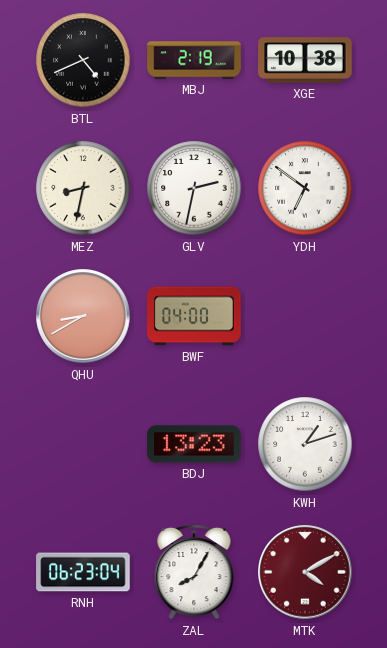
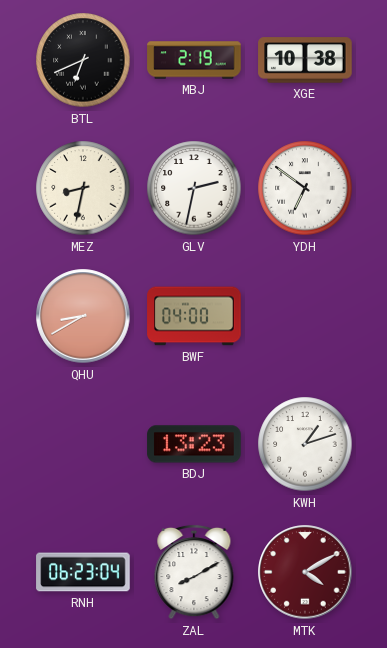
BTL: 4:41 -> 6:41
ZAL: 8:05 -> 8:10
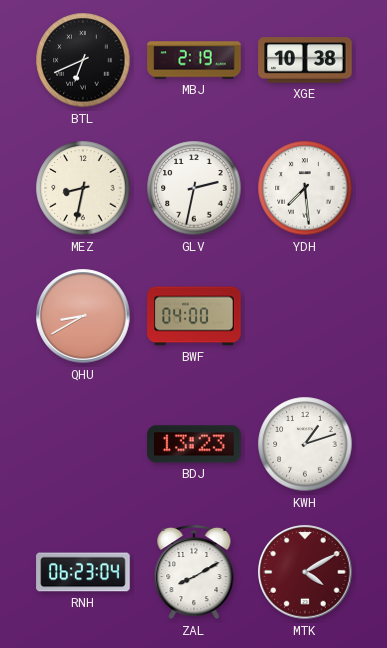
YDH: 6:51 -> 7:29
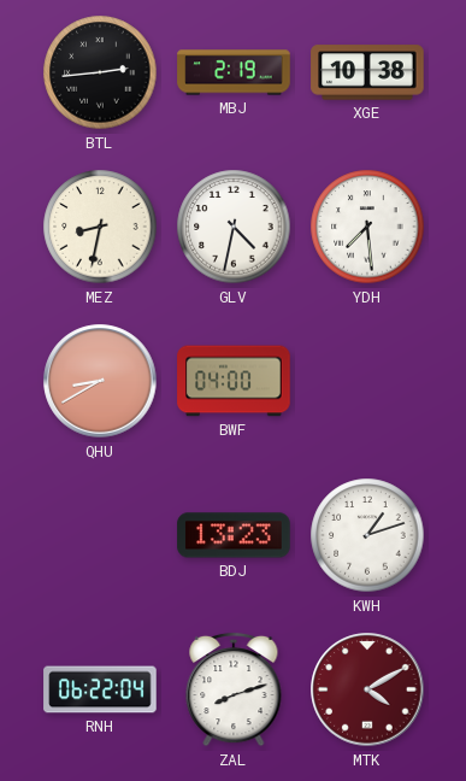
BTL: 6:41 -> 2:44
GLV: 2:32 -> 4:32
RNH: 06:23 -> 06:22
ZAL: 8:10 -> 8:12
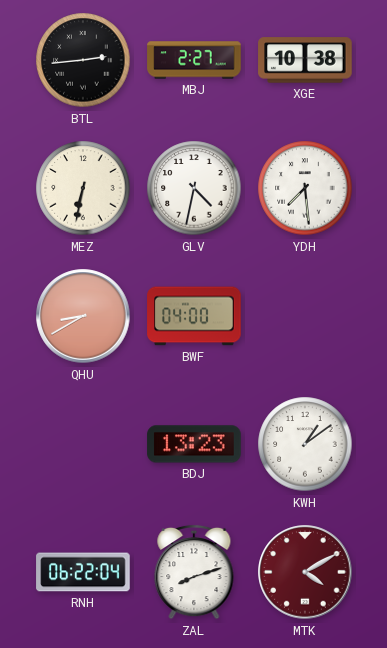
MBJ: 2:19 -> 2:27
MEZ: 8:32 -> 6:32
KWH: 1:12 -> 1:09
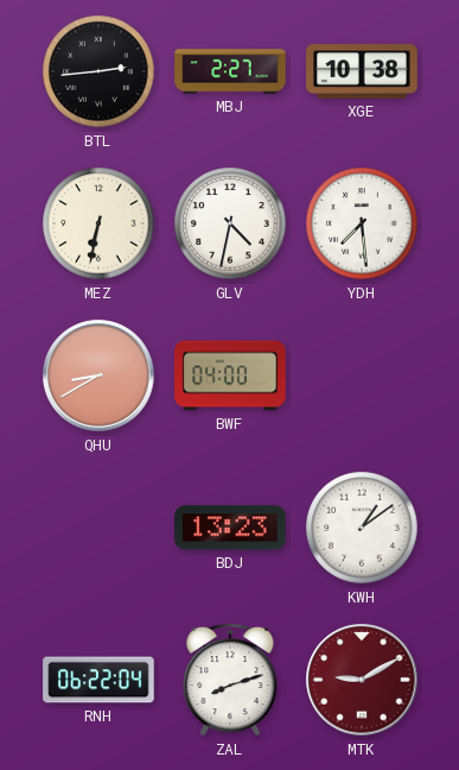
MTK: 4:10 -> 9:10
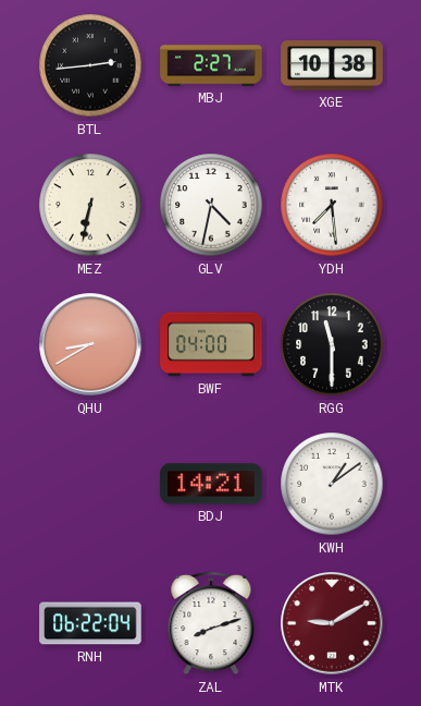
RGG: none -> 11:30
BDJ: 13:23 -> 14:21
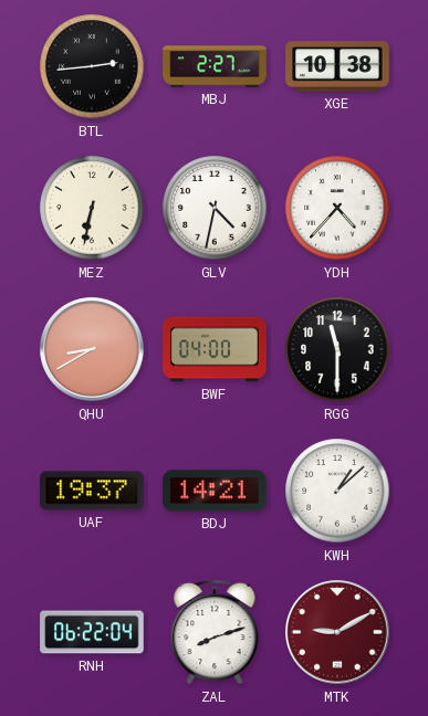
YDH: 7:29 -> 4:37
UAF: none -> 19:37
KWH: 1:09 -> 1:08
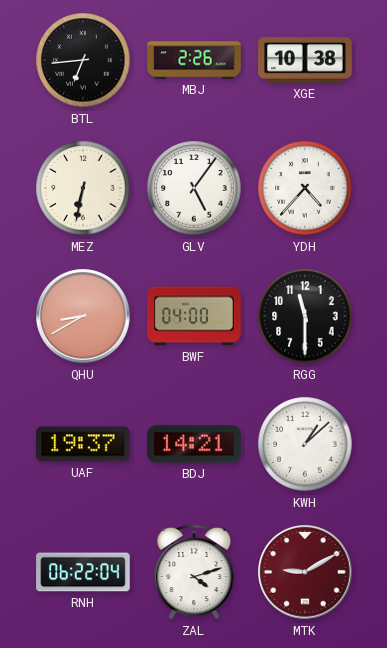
BTL: 2:44 -> 6:44
MBJ: 2:27 -> 2:26
GLV: 4:32 -> 5:06
ZAL: 8:12 -> 4:12
